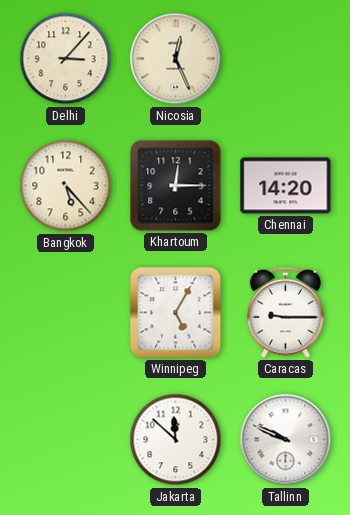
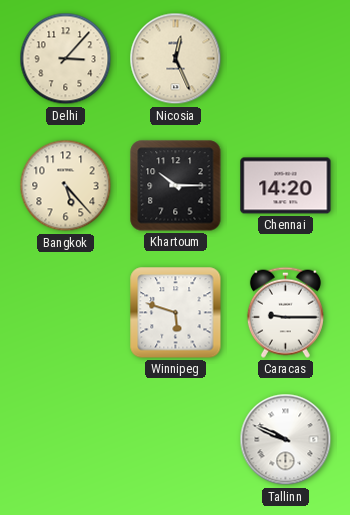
Khartoum: 12:15 -> 10:15
Winnipeg: 5:05 -> 5:48
Jakarta: 11:52 -> none
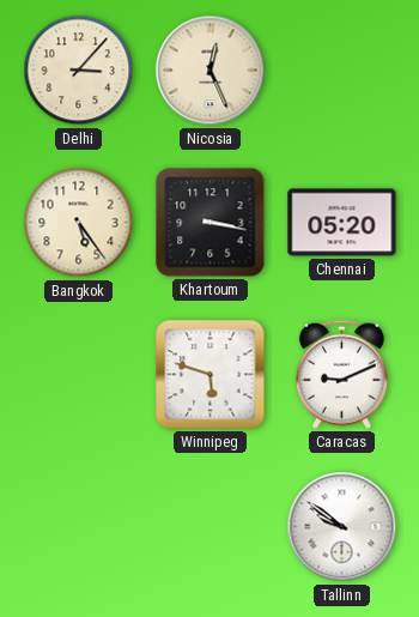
Bangkok: 5:23 -> 5:24
Khartoum: 10:15 -> 3:17
Chennai: 14:20 -> 05:20
Caracas: 9:15 -> 9:11
Tallinn: 9:49 -> 9:51
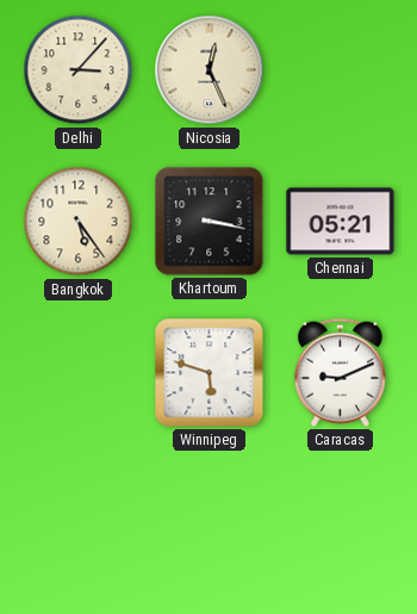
Chennai: 05:20 -> 05:21
Tallinn: 9:51 -> none
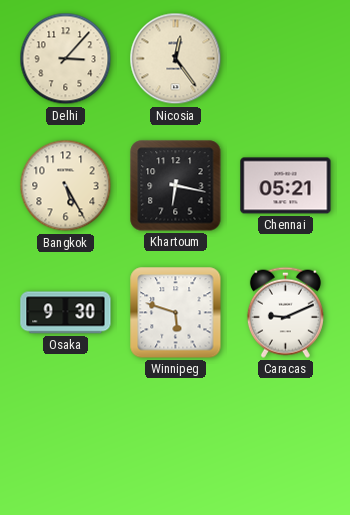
Nicosia: 12:26 -> 12:24
Bangkok: 5:24 -> 5:25
Khartoum: 3:17 -> 6:17
Osaka: none -> 9:30
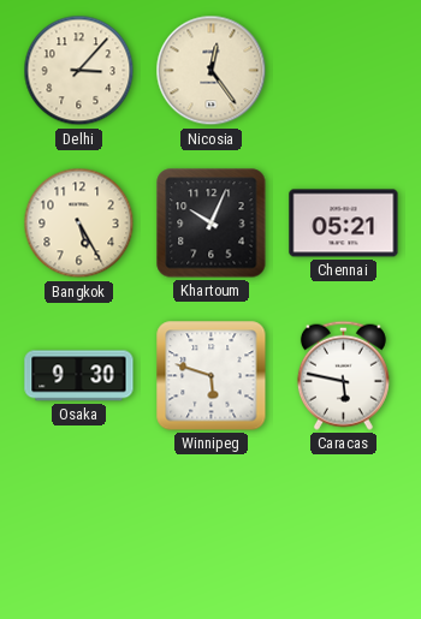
Khartoum: 6:17 -> 10:04
Caracas: 9:11 -> 5:47
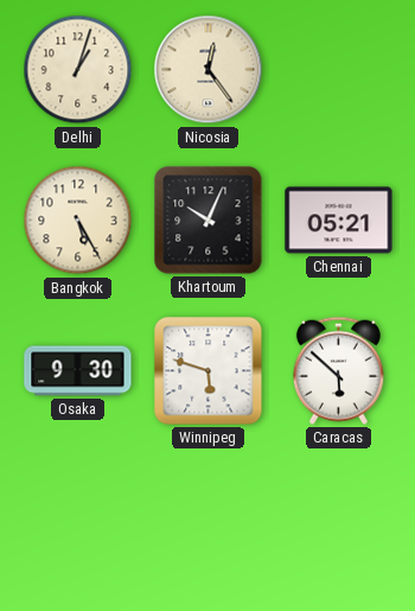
Delhi: 3:07 -> 1:03
Caracas: 5:47 -> 5:52
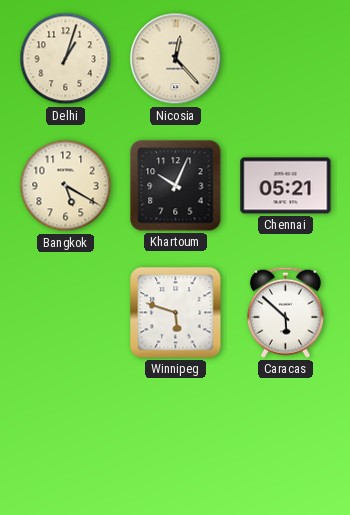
Nicosia: 12:24 -> 12:23
Bangkok: 5:25 -> 5:20
Osaka: 9:30 -> none
